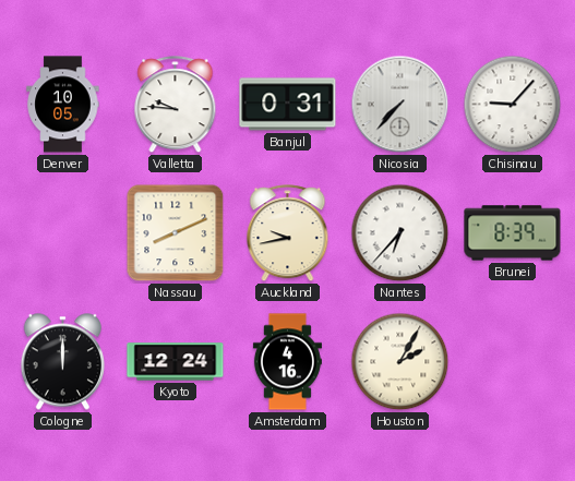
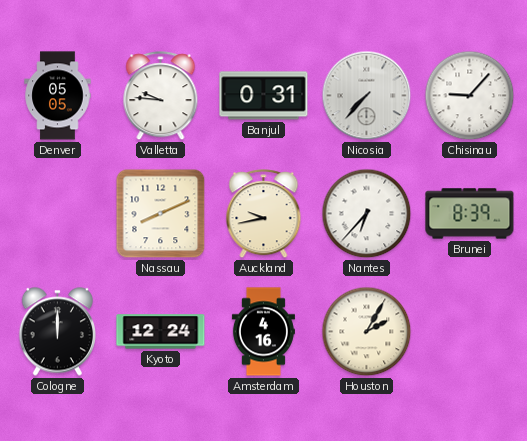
Denver: 10:05 -> 05:05
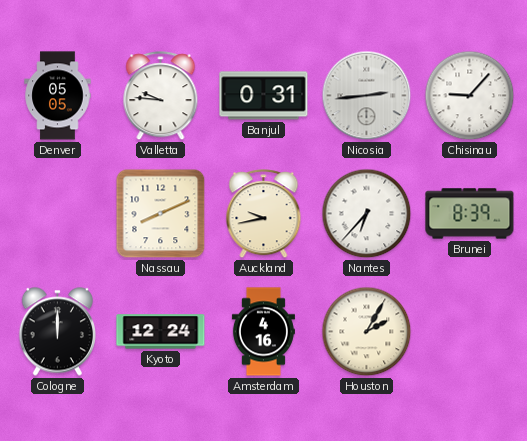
Nicosia: 7:37 -> 2:44
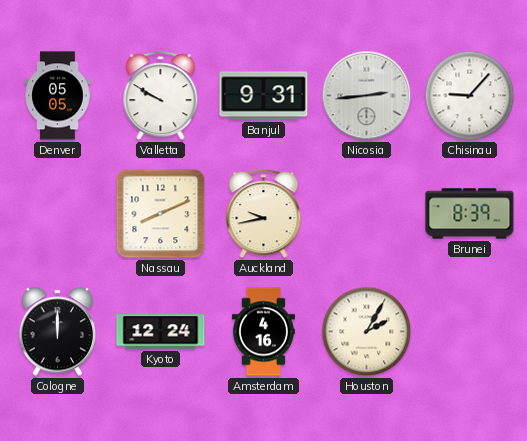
Valletta: 9:46 -> 9:50
Banjul: 0:31 -> 9:31
Nantes: 6:37 -> none
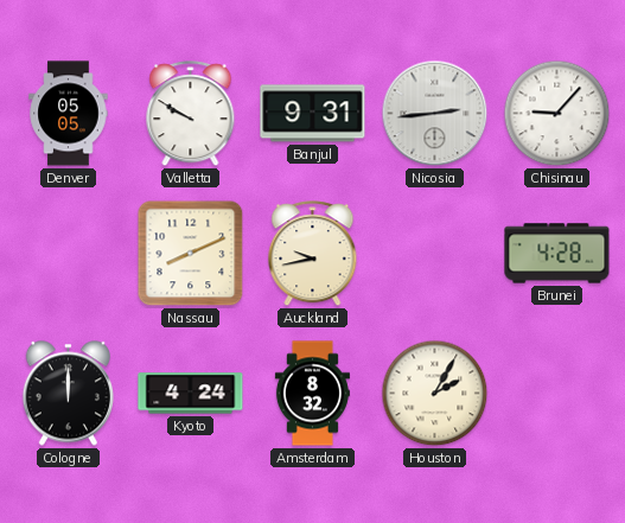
Brunei: 8:39 -> 4:28
Kyoto: 12:24 -> 4:24
Amsterdam: 4:16 -> 8:32
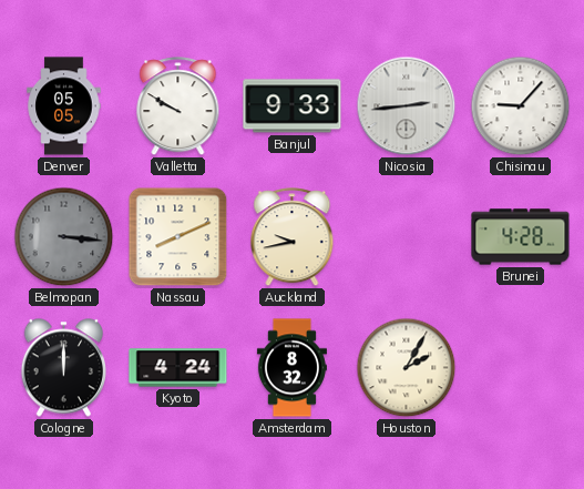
Banjul: 9:31 -> 9:33
Belmopan: none -> 3:16
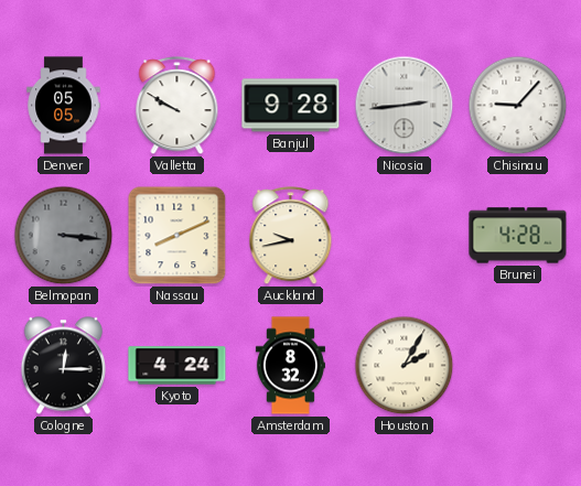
Banjul: 9:33 -> 9:28
Cologne: 12:00 -> 12:15
